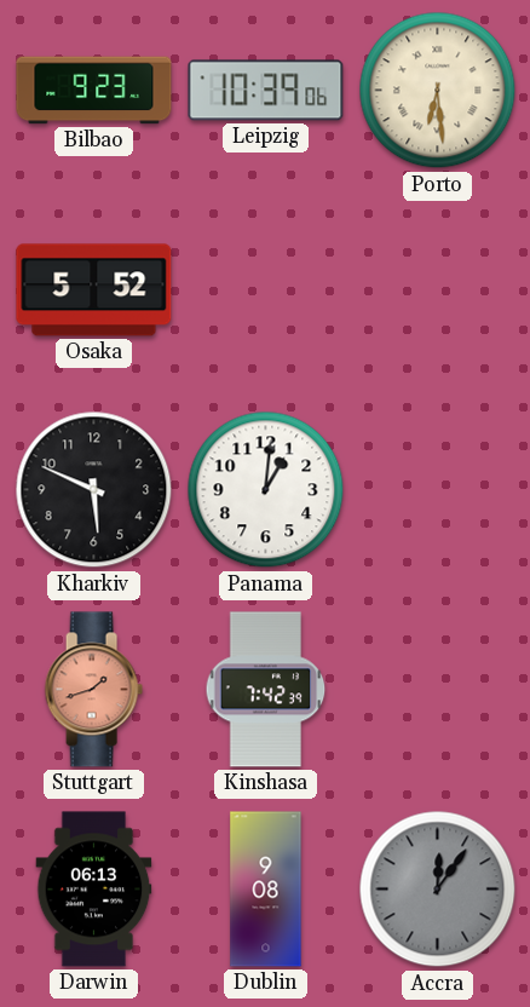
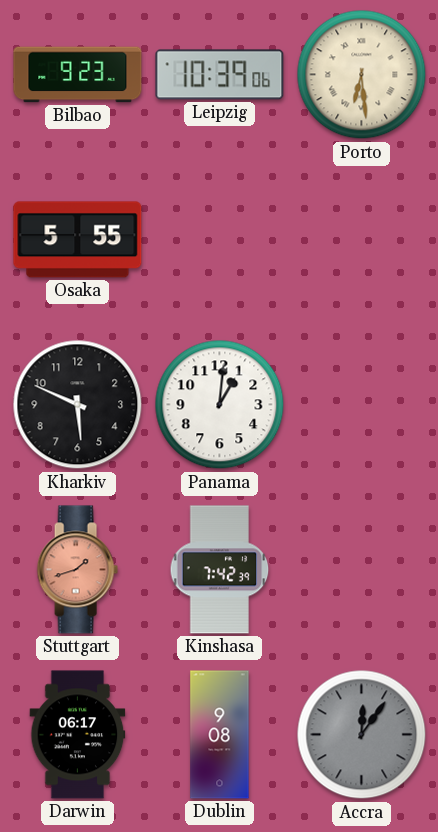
Osaka: 5:52 -> 5:55
Darwin: 06:13 -> 06:17
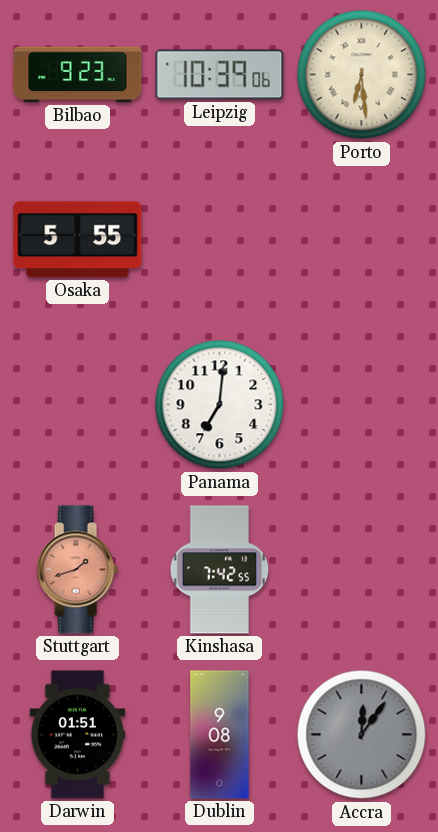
Kharkiv: 5:49 -> none
Panama: 1:01 -> 7:01
Kinshasa: 7:42:39 -> 7:42:55
Darwin: 06:17 -> 01:51
